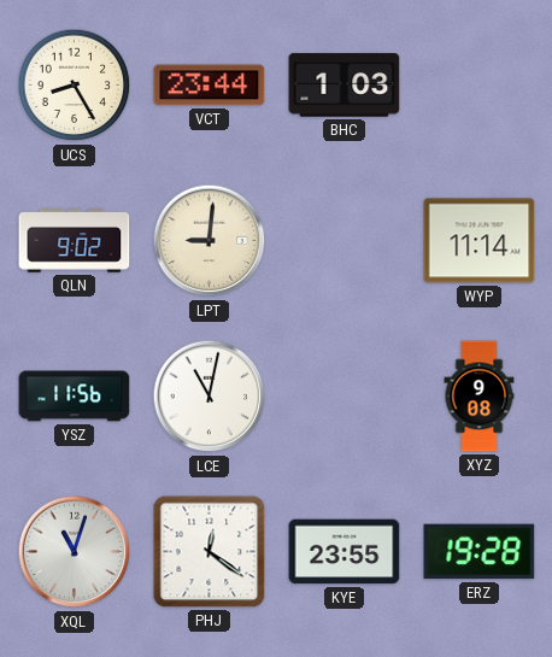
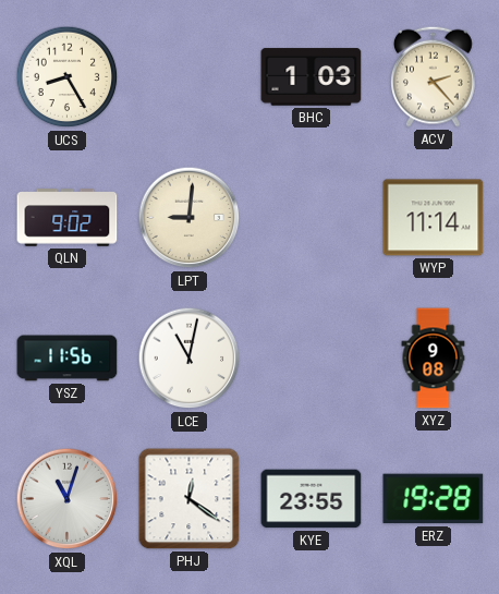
VCT: 23:44 -> none
ACV: none -> 2:23
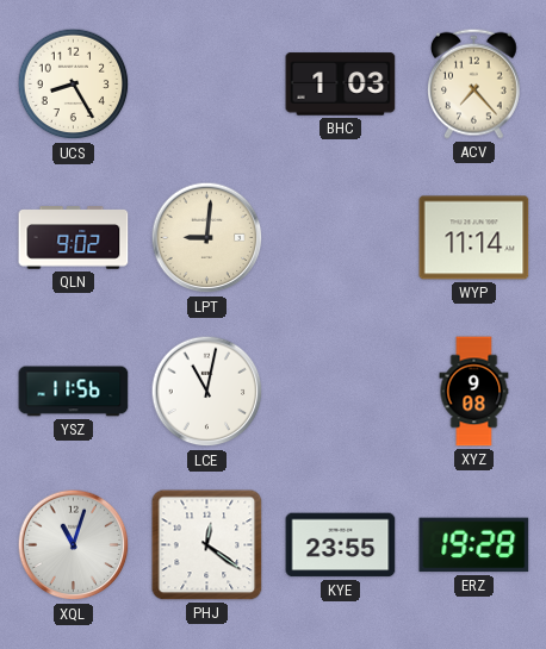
ACV: 2:23 -> 7:23
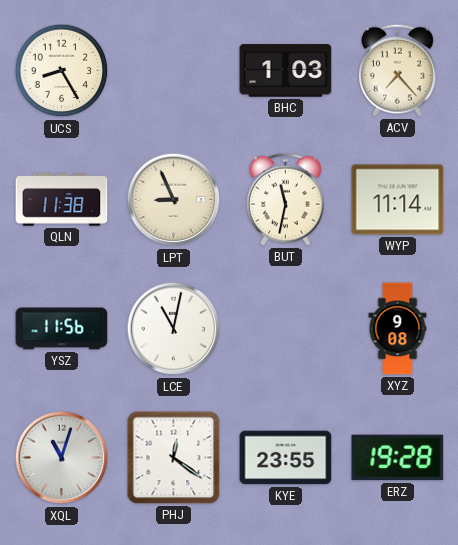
QLN: 9:02 -> 11:38
LPT: 9:01 -> 8:56
BUT: none -> 11:32
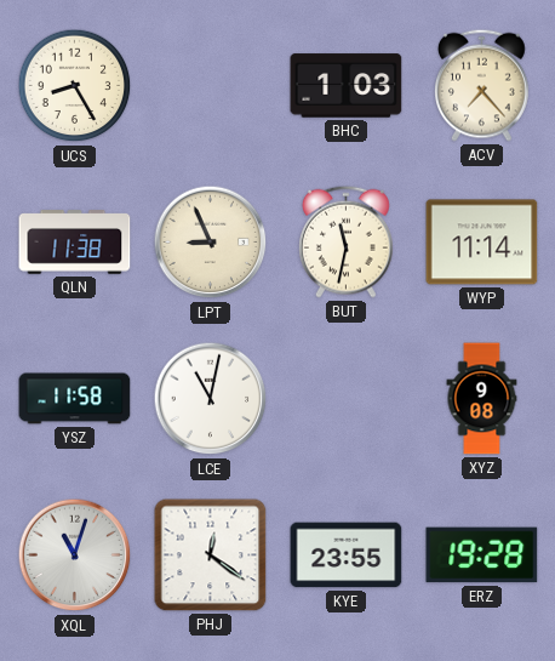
YSZ: 11:56 -> 11:58
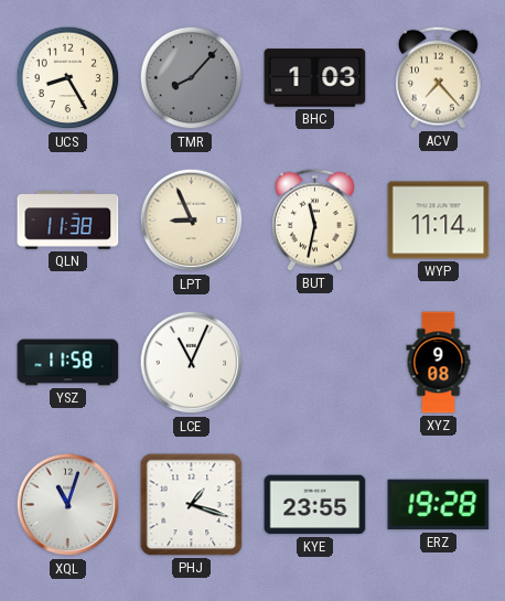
TMR: none -> 8:07
LCE: 11:02 -> 11:04
PHJ: 12:21 -> 1:18
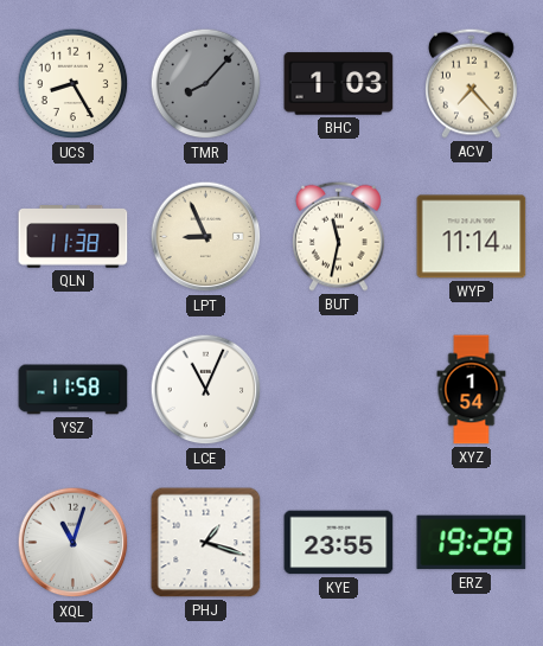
XYZ: 9:08 -> 1:54
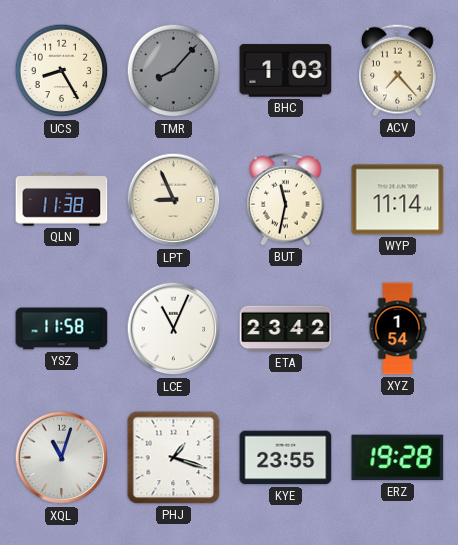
ETA: none -> 23:42
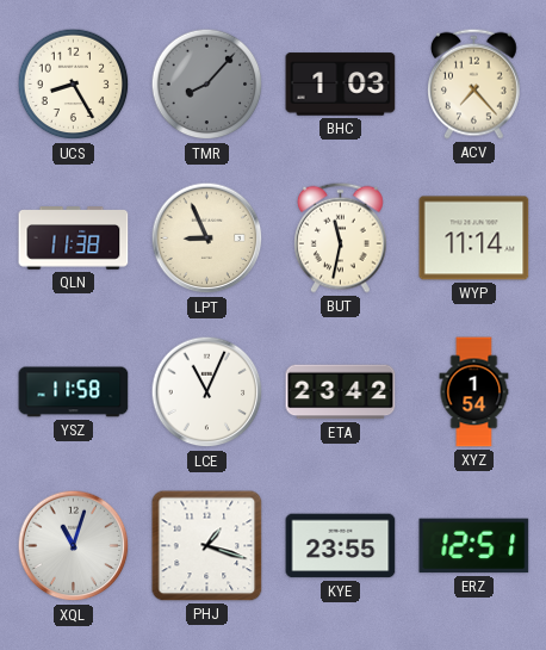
ERZ: 19:28 -> 12:51
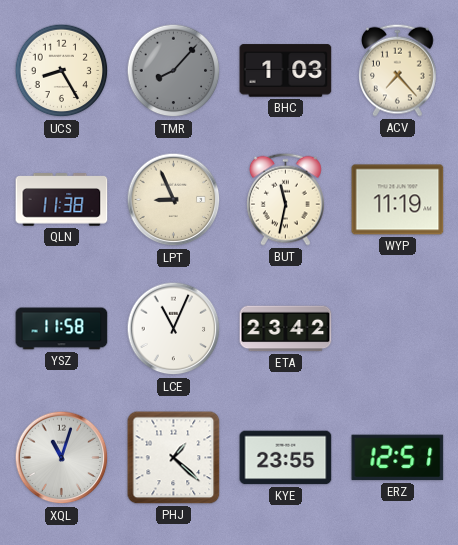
WYP: 11:14 -> 11:19
XYZ: 1:54 -> none
PHJ: 1:18 -> 1:22
